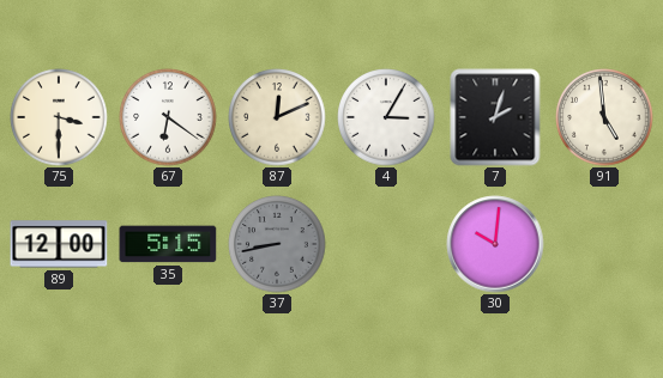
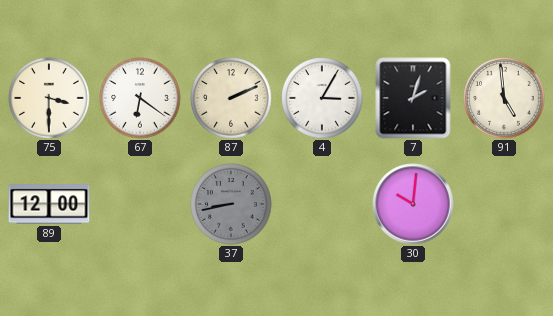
87: 12:11 -> 2:11
35: 5:15 -> none
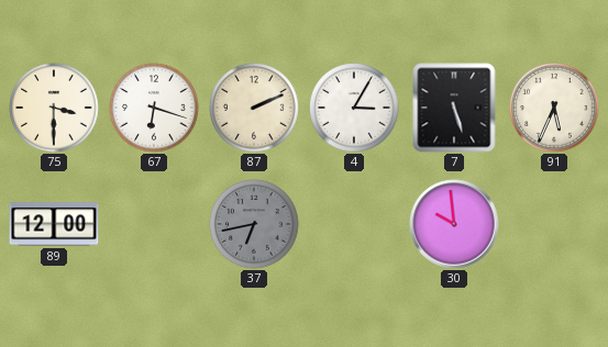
67: 6:21 -> 6:18
7: 2:03 -> 5:27
91: 4:59 -> 5:34
37: 8:43 -> 6:43
30: 10:01 -> 9:59
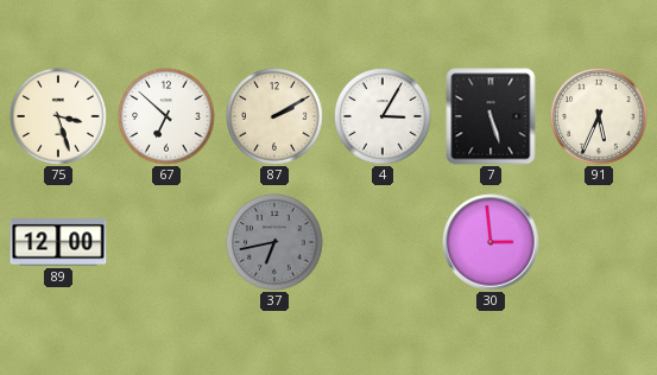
75: 3:30 -> 3:27
67: 6:18 -> 6:52
87: 2:11 -> 2:10
30: 9:59 -> 2:59
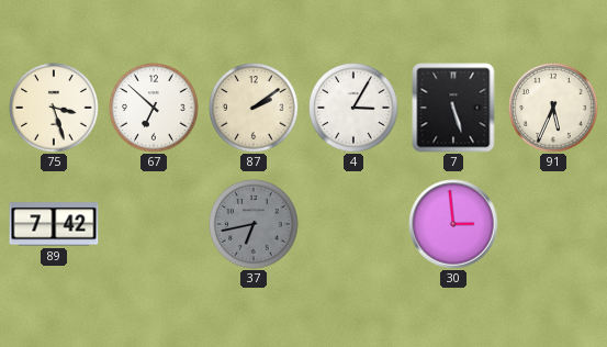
87: 2:10 -> 2:09
89: 12:00 -> 7:42
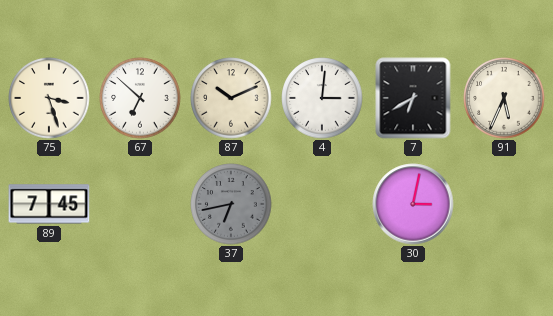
87: 2:09 -> 10:11
4: 3:05 -> 3:01
7: 5:27 -> 6:40
89: 7:42 -> 7:45
30: 2:59 -> 3:02
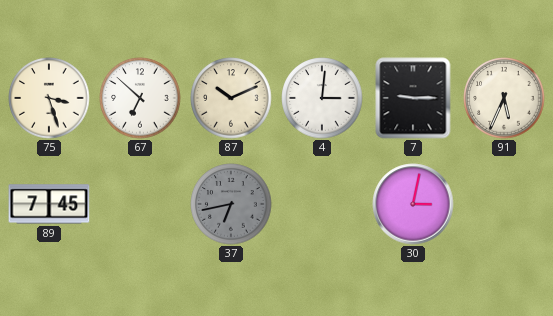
7: 6:40 -> 9:15
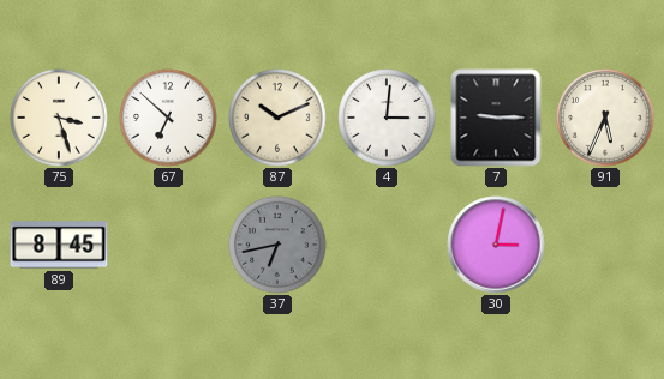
89: 7:45 -> 8:45
